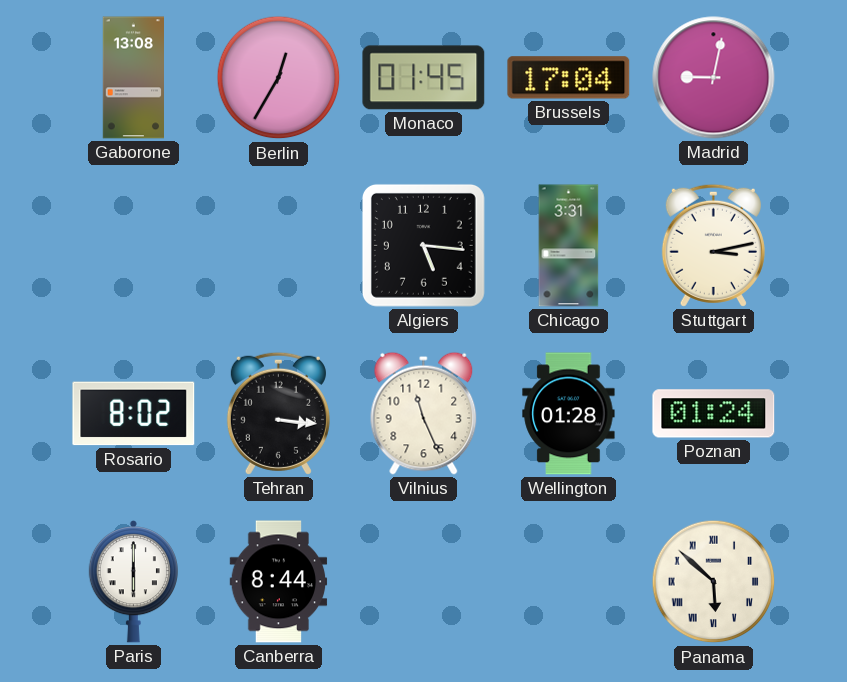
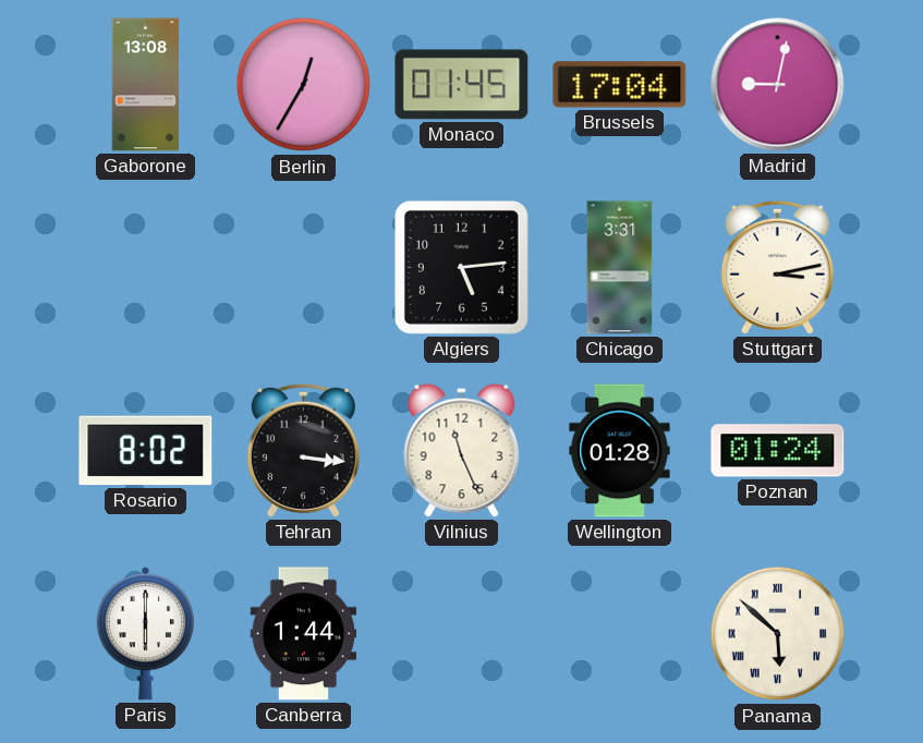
Algiers: 5:16 -> 5:14
Canberra: 8:44 -> 1:44
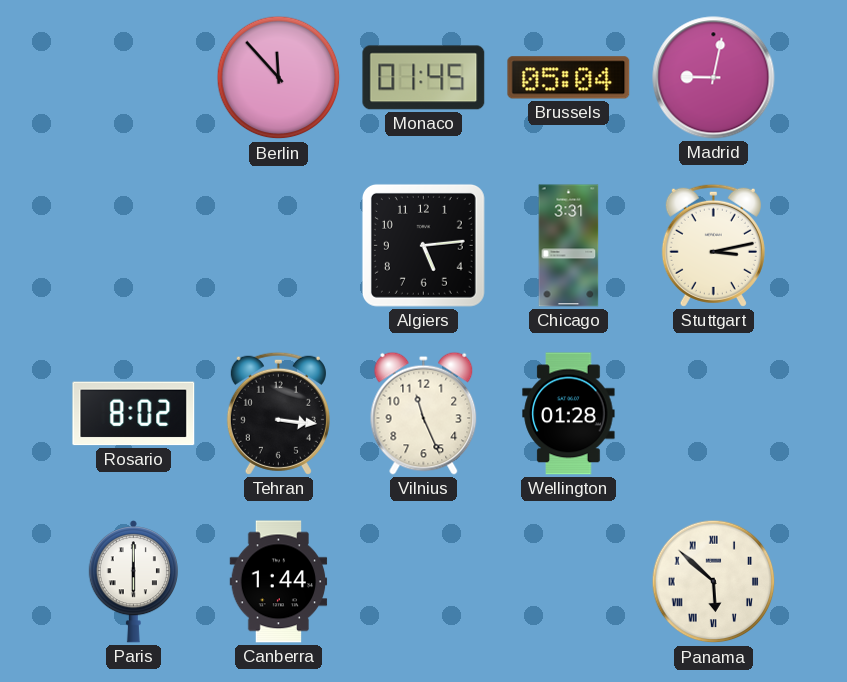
Gaborone: 13:08 -> none
Berlin: 12:35 -> 11:53
Brussels: 17:04 -> 05:04
Poznan: 01:24 -> none
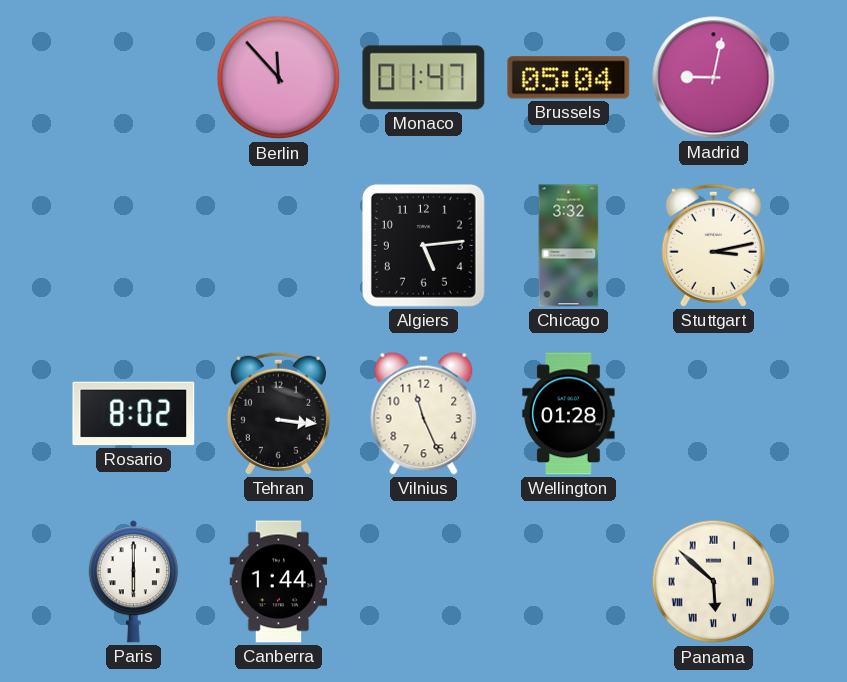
Monaco: 01:45 -> 01:47
Chicago: 3:31 -> 3:32
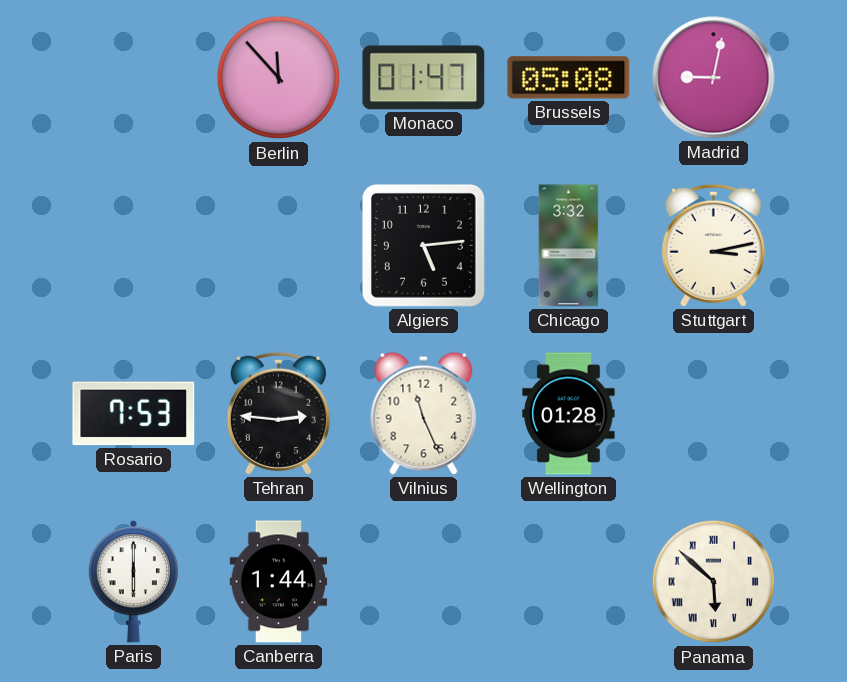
Brussels: 05:04 -> 05:08
Rosario: 8:02 -> 7:53
Tehran: 3:16 -> 2:46
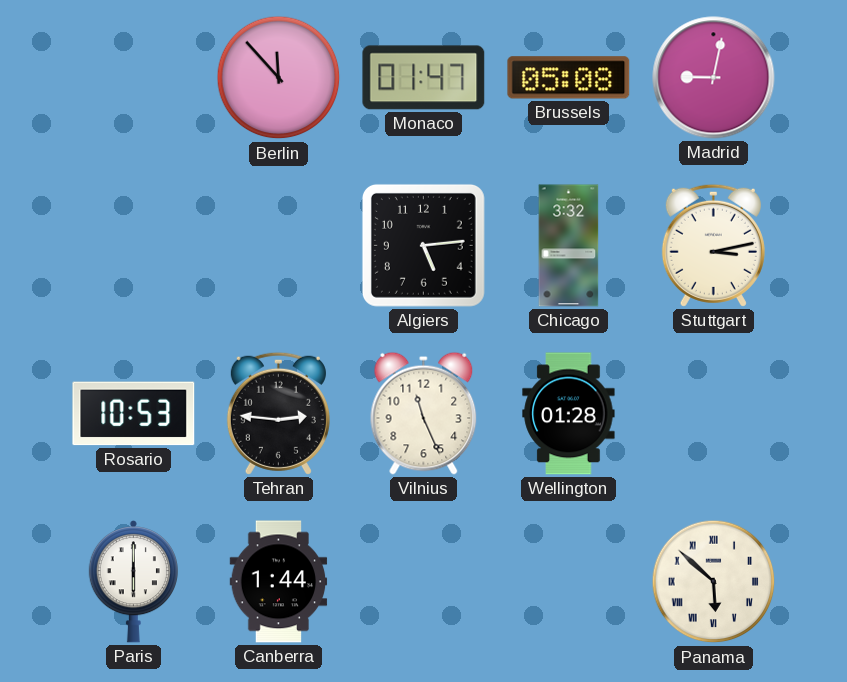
Rosario: 7:53 -> 10:53
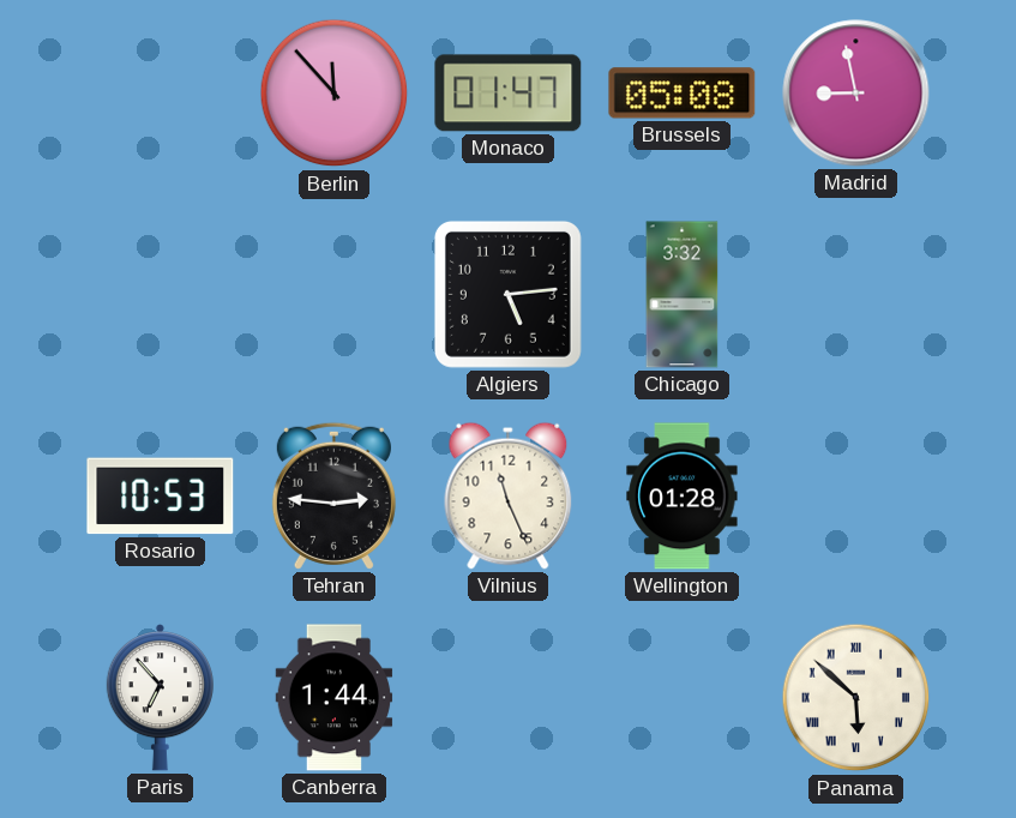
Madrid: 9:02 -> 8:58
Stuttgart: 3:13 -> none
Paris: 6:00 -> 6:53
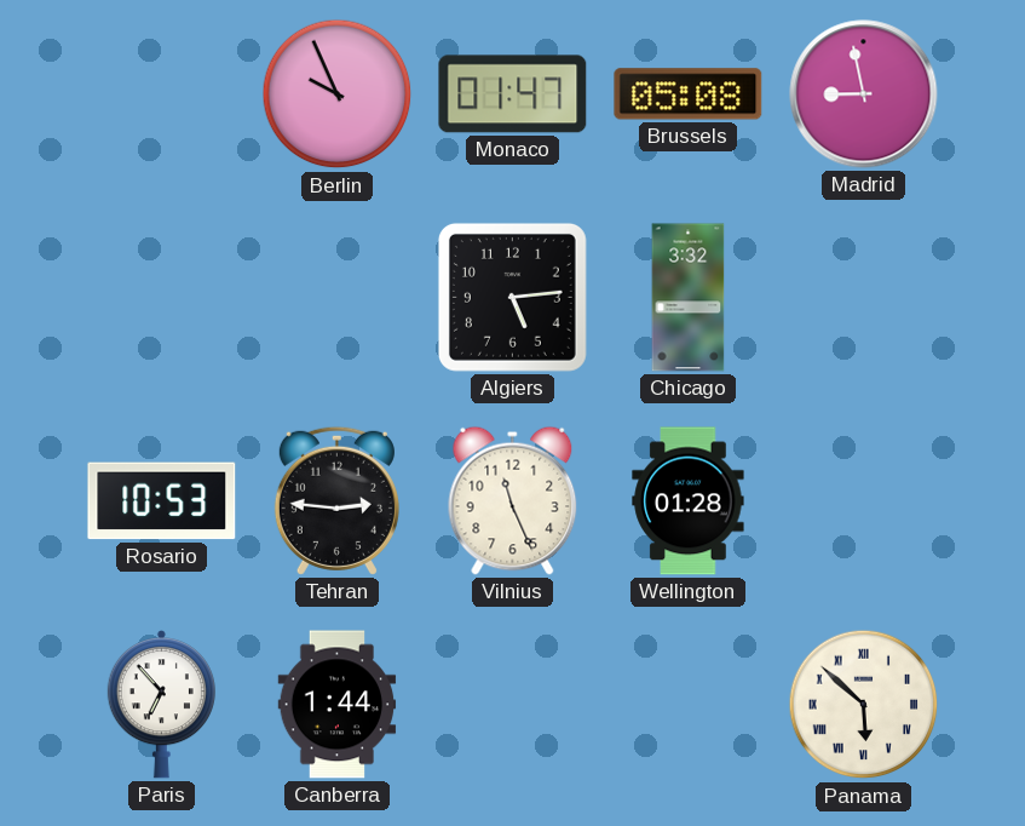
Berlin: 11:53 -> 9:56
